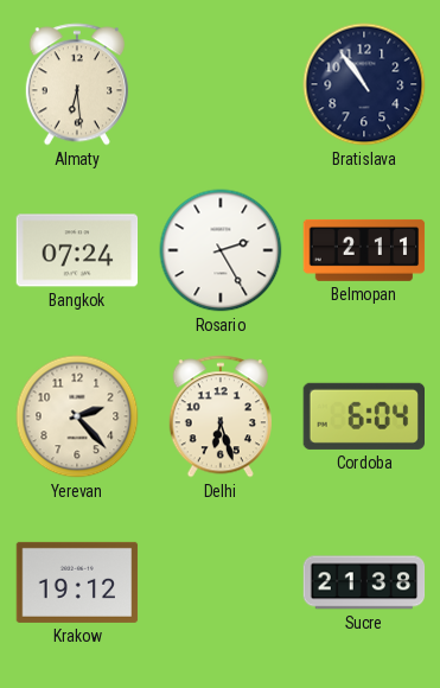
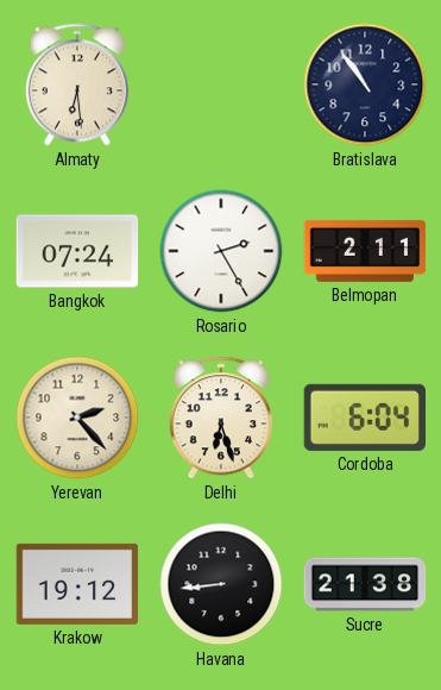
Havana: none -> 8:44
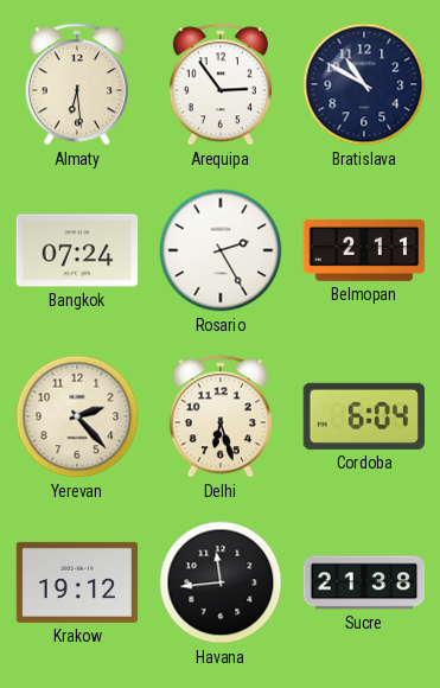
Arequipa: none -> 2:54
Bratislava: 10:54 -> 10:50
Havana: 8:44 -> 11:44
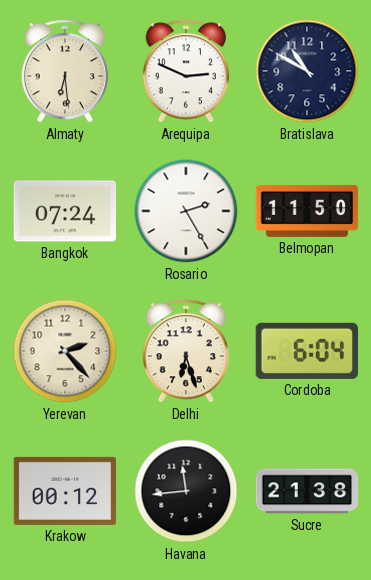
Arequipa: 2:54 -> 2:49
Belmopan: 2:11 -> 11:50
Krakow: 19:12 -> 00:12
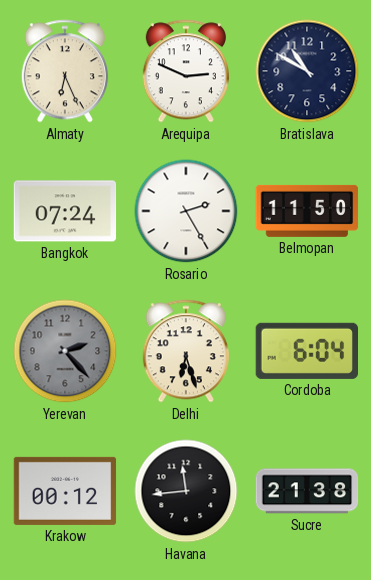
Almaty: 6:29 -> 6:26
Yerevan dial: cream -> grey
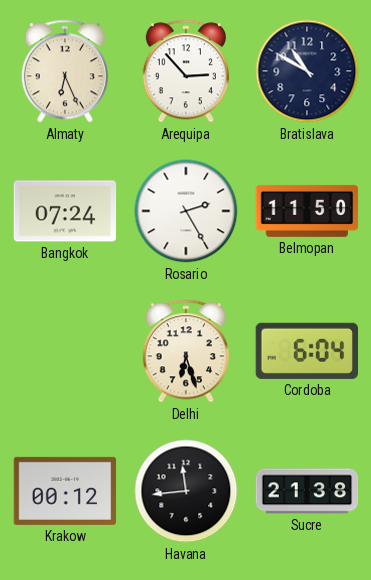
Arequipa: 2:49 -> 2:53
Yerevan: 2:23 -> none
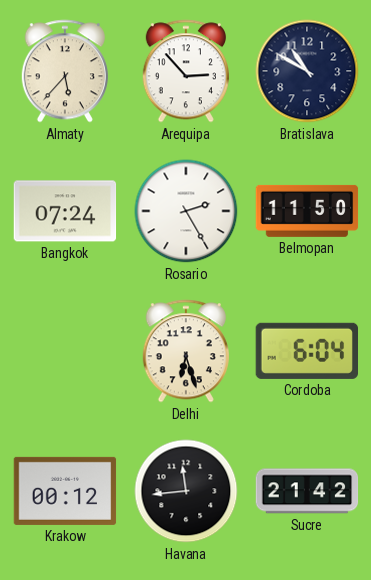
Almaty: 6:26 -> 5:37
Sucre: 21:38 -> 21:42
